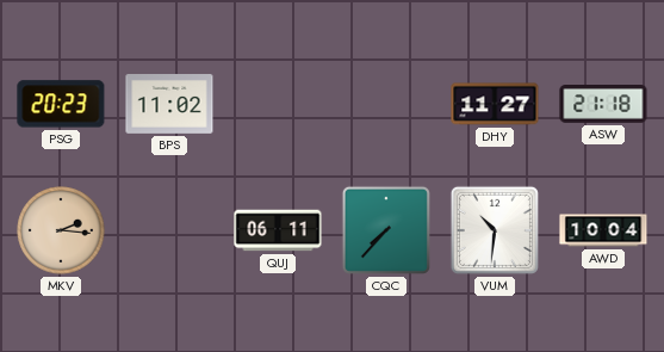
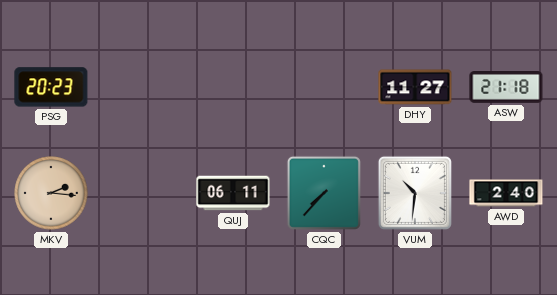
BPS: 11:02 -> none
AWD: 10:04 -> 2:40
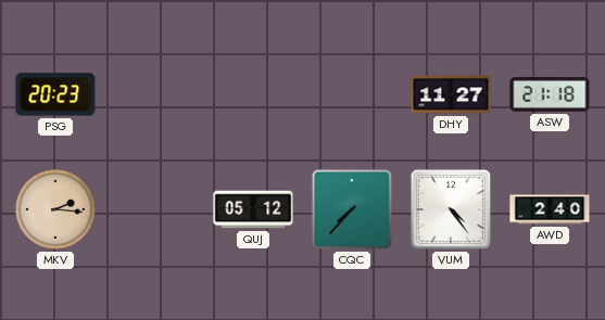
QUJ: 06:11 -> 05:12
VUM: 10:31 -> 4:24
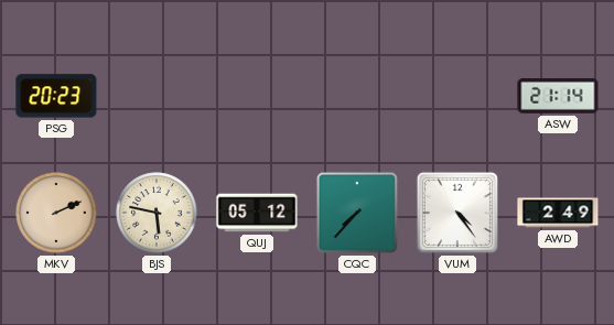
DHY: 11:27 -> none
ASW: 21:18 -> 21:14
MKV: 2:16 -> 2:11
BJS: none -> 5:47
AWD: 2:40 -> 2:49
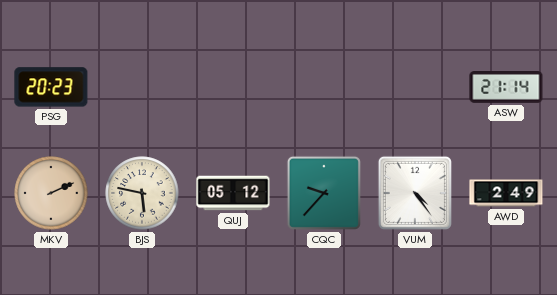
CQC: 7:37 -> 9:37
